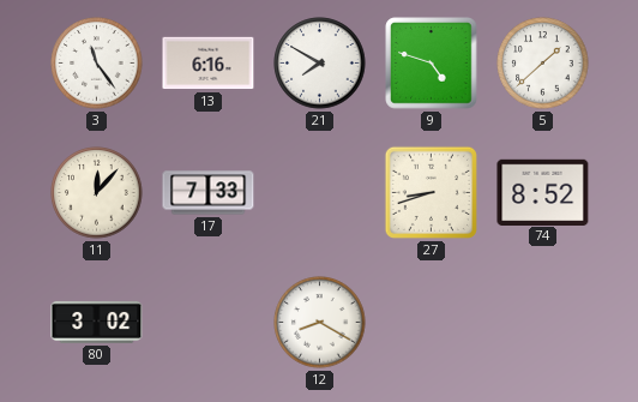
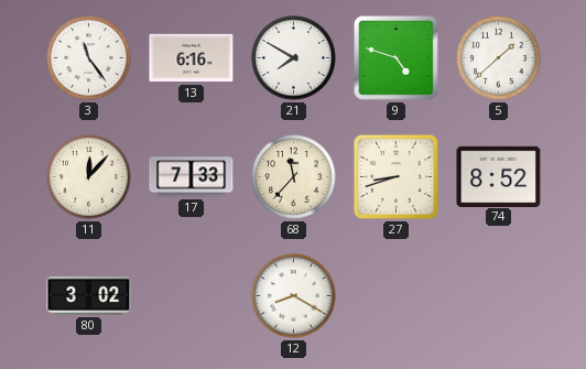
68: none -> 11:37
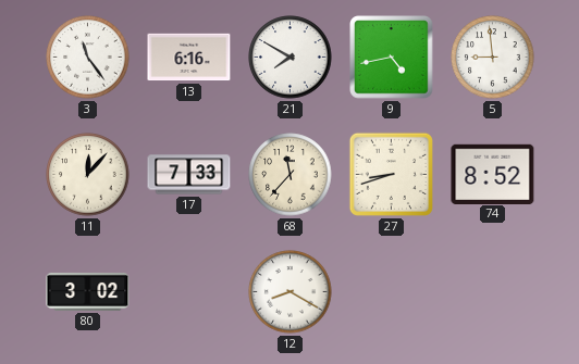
9: 4:48 -> 4:43
5: 1:38 -> 8:59
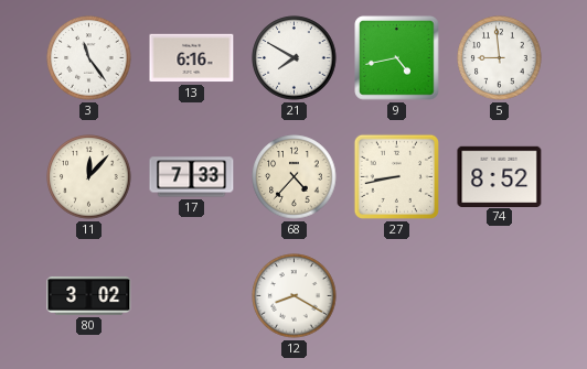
68: 11:37 -> 4:37
27: 8:42 -> 8:43
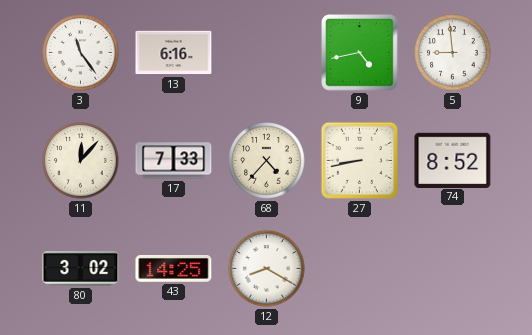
21: 7:50 -> none
43: none -> 14:25
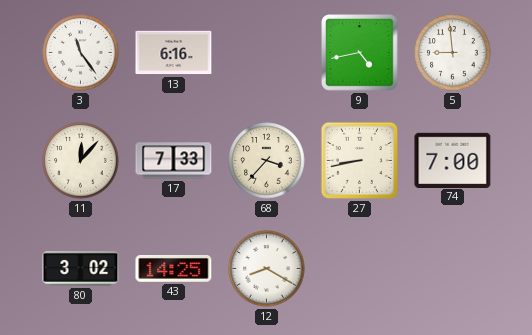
68: 4:37 -> 3:37
74: 8:52 -> 7:00
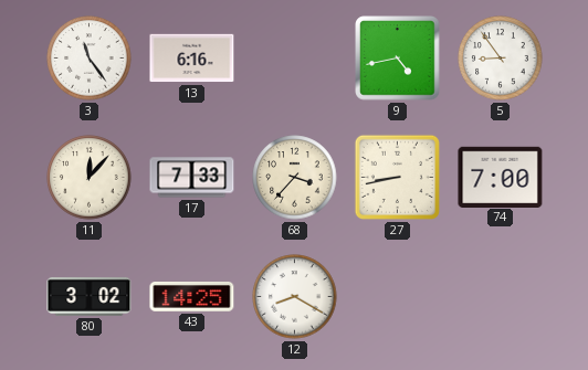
5: 8:59 -> 8:54
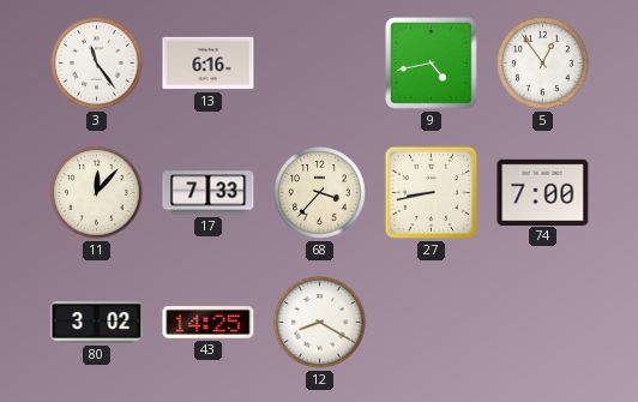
5: 8:54 -> 12:54
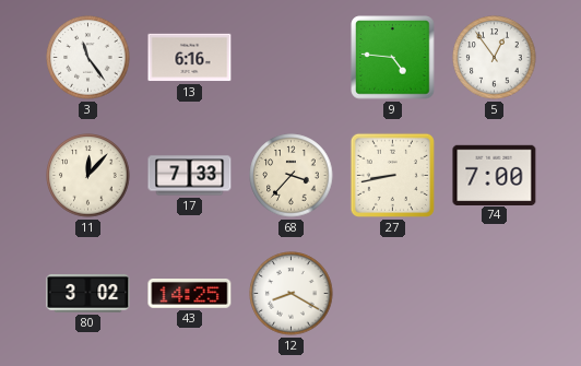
9: 4:43 -> 4:46
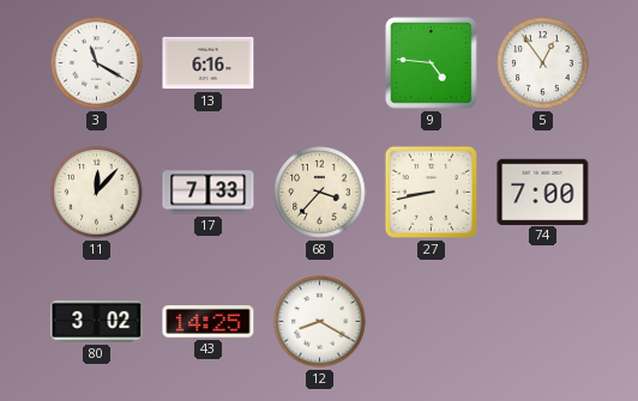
3: 11:24 -> 11:20
